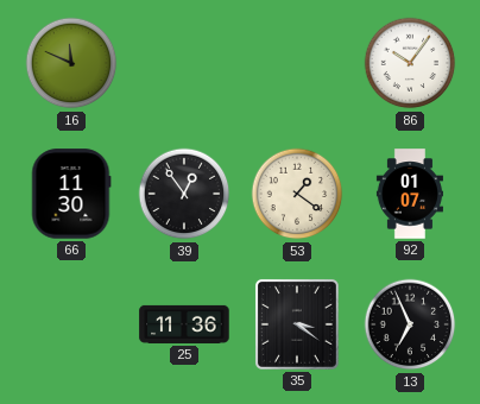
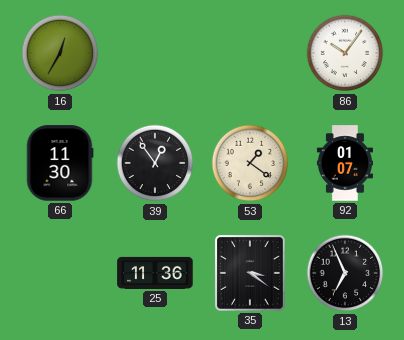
16: 11:49 -> 12:35
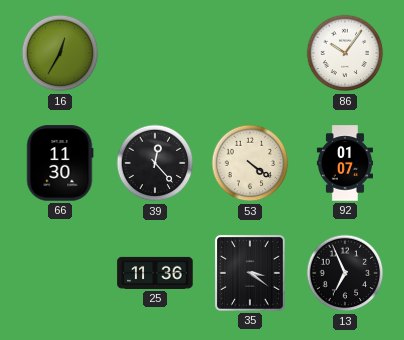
39: 12:54 -> 12:23
53: 1:21 -> 4:21
